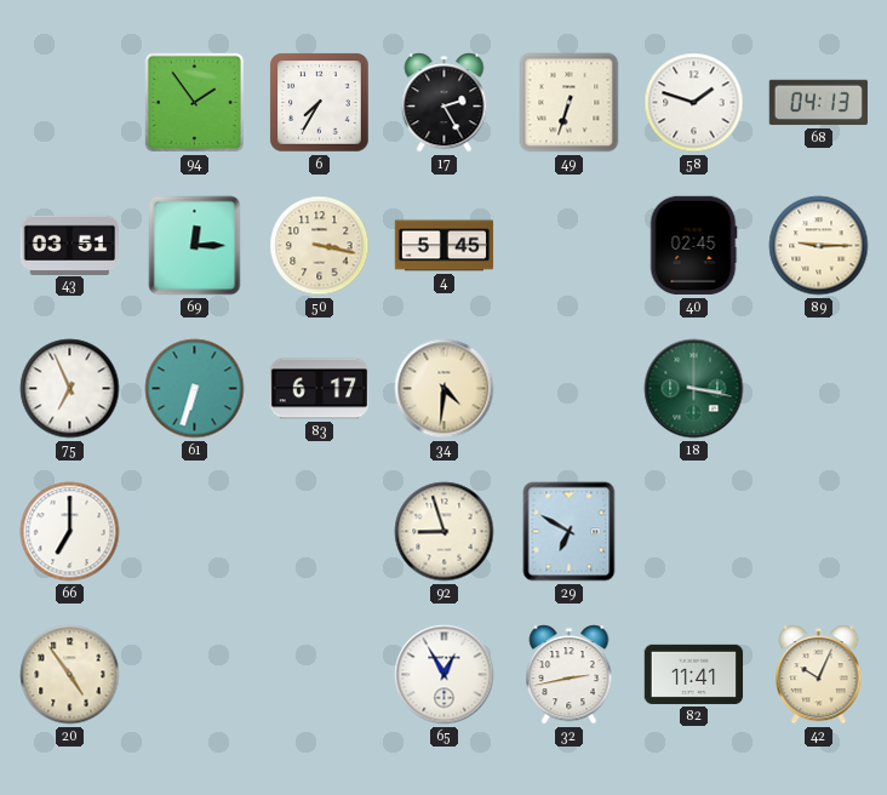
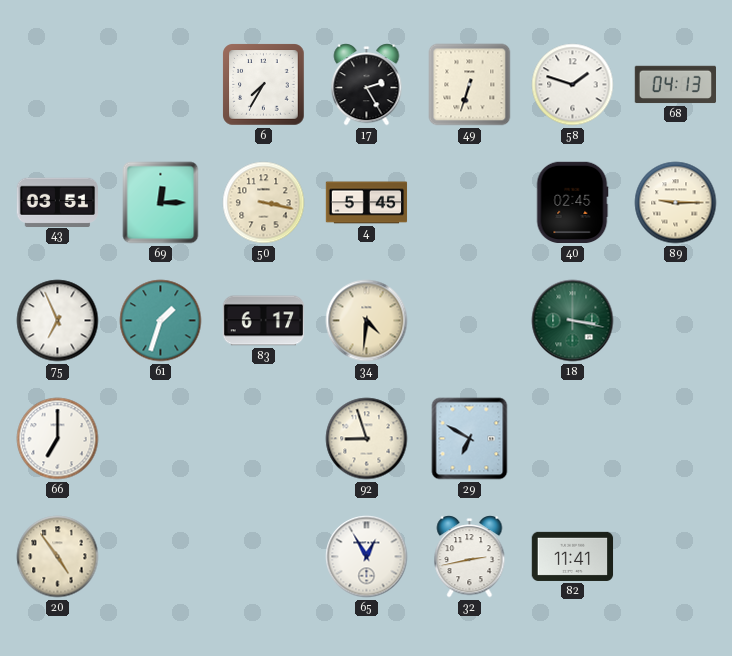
94: 1:54 -> none
61: 6:33 -> 1:33
42: 10:04 -> none
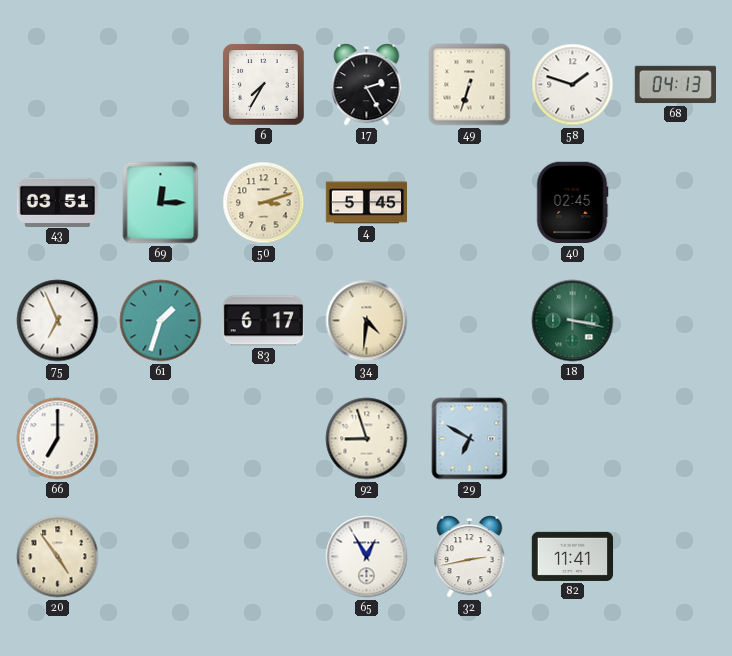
50: 3:17 -> 3:12
89: 9:15 -> none
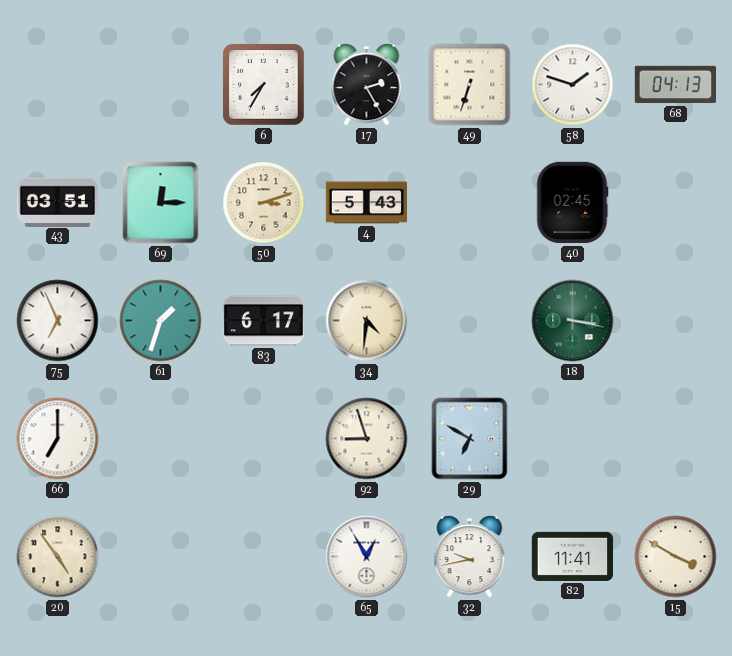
4: 5:45 -> 5:43
32: 2:43 -> 9:43
15: none -> 3:50
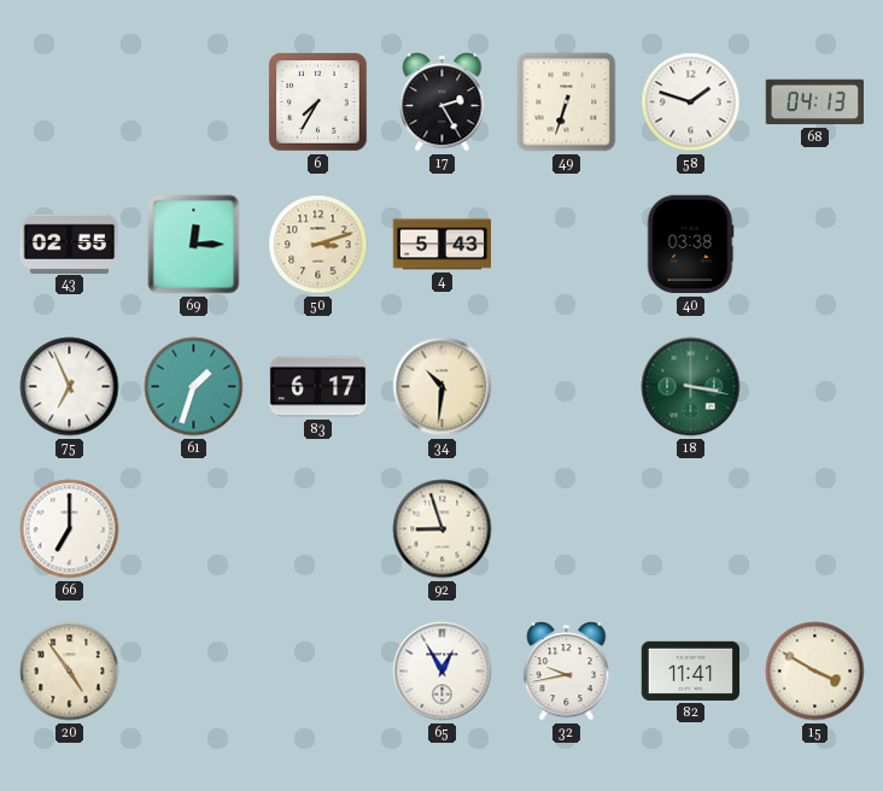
43: 03:51 -> 02:55
40: 02:45 -> 03:38
34: 4:31 -> 10:31
29: 6:50 -> none
